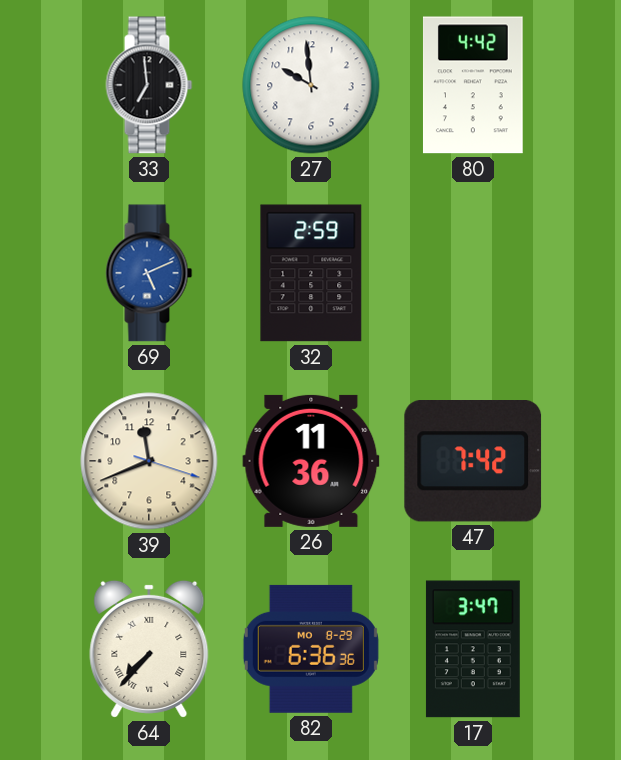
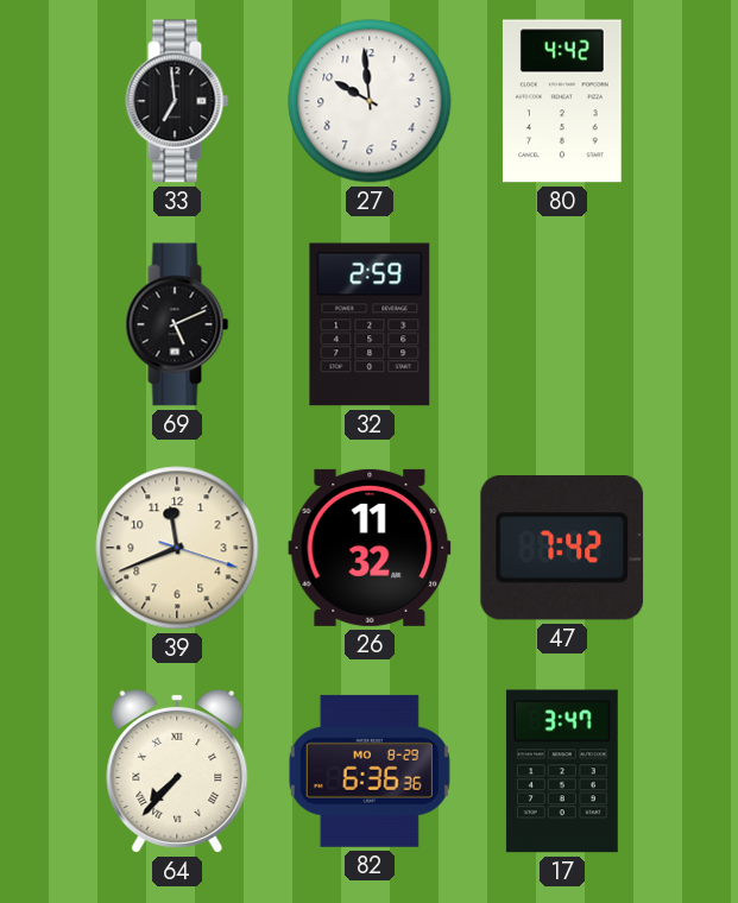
69 dial: blue -> black
26: 11:36 -> 11:32
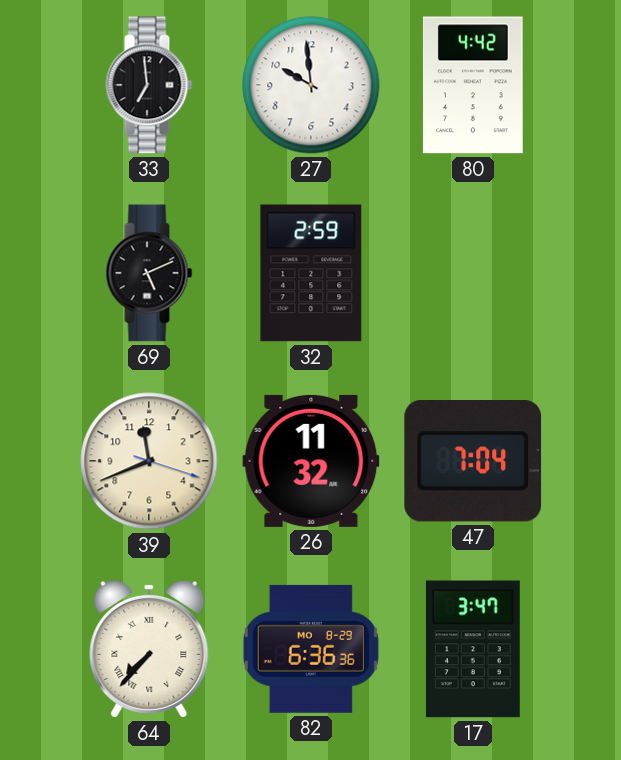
47: 7:42 -> 7:04
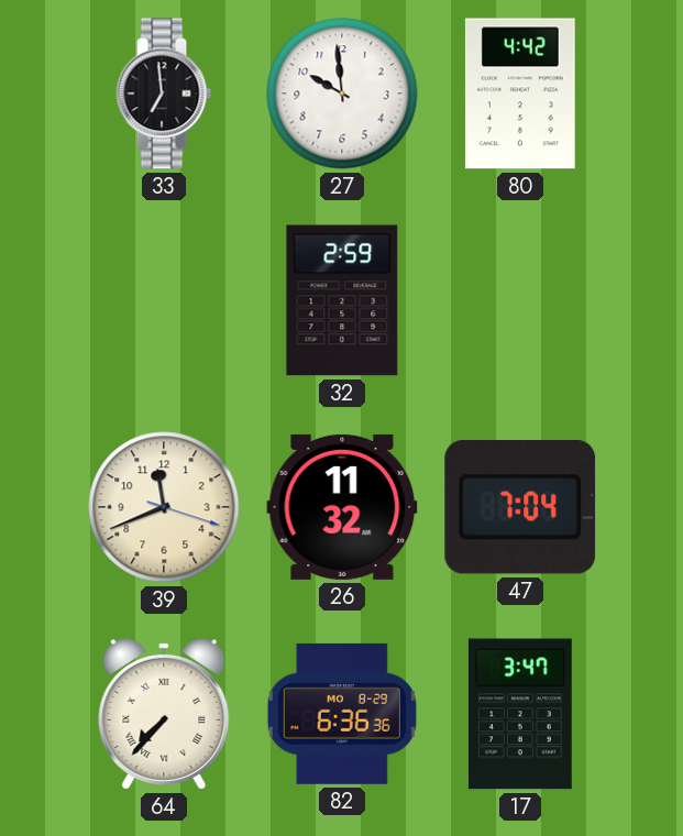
69: 5:11 -> none
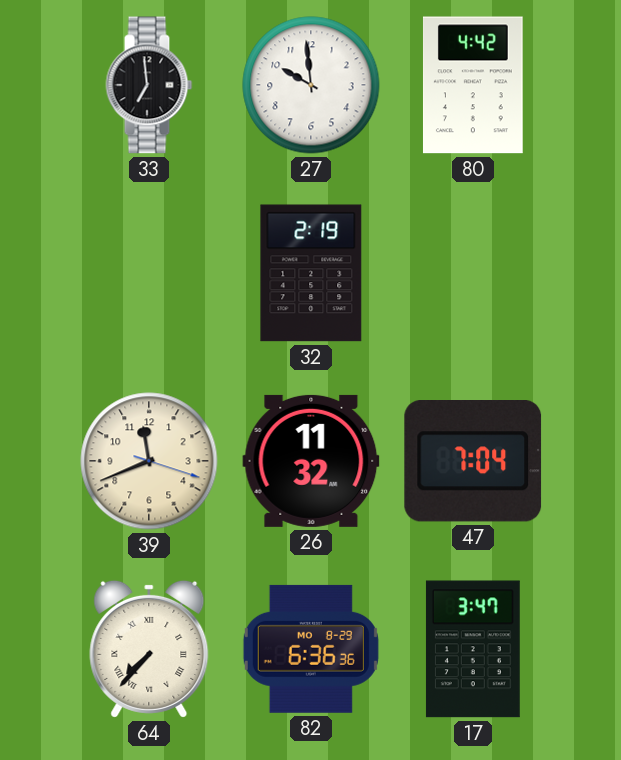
32: 2:59 -> 2:19
